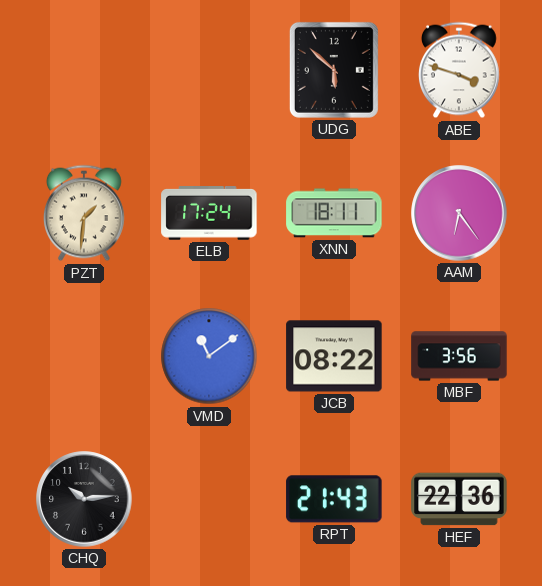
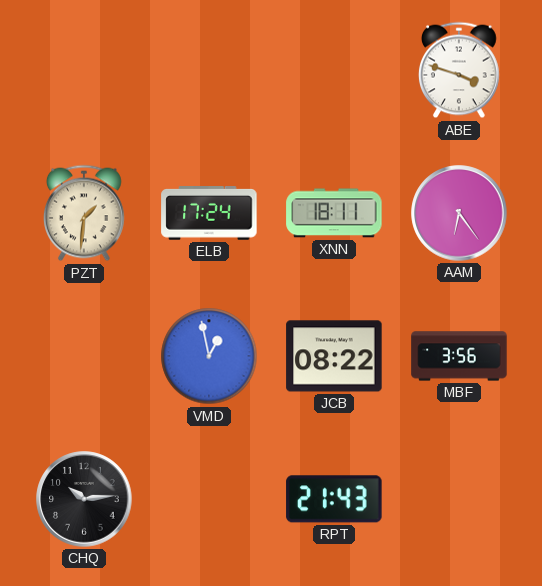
UDG: 5:52 -> none
VMD: 11:09 -> 12:58
HEF: 22:36 -> none
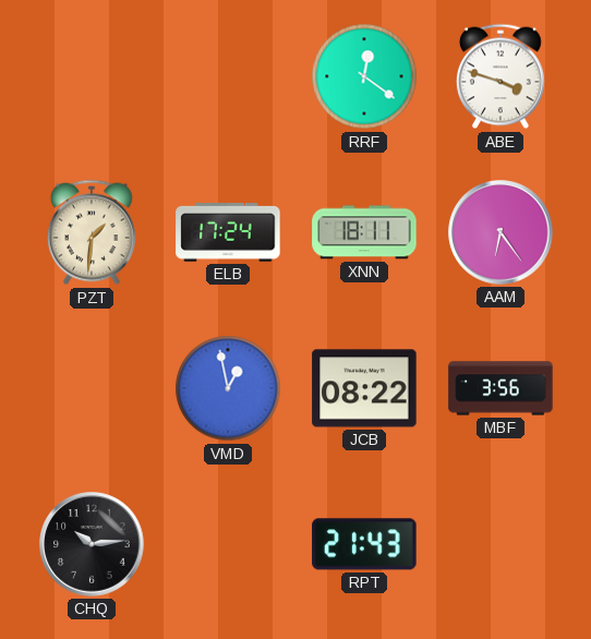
RRF: none -> 12:21
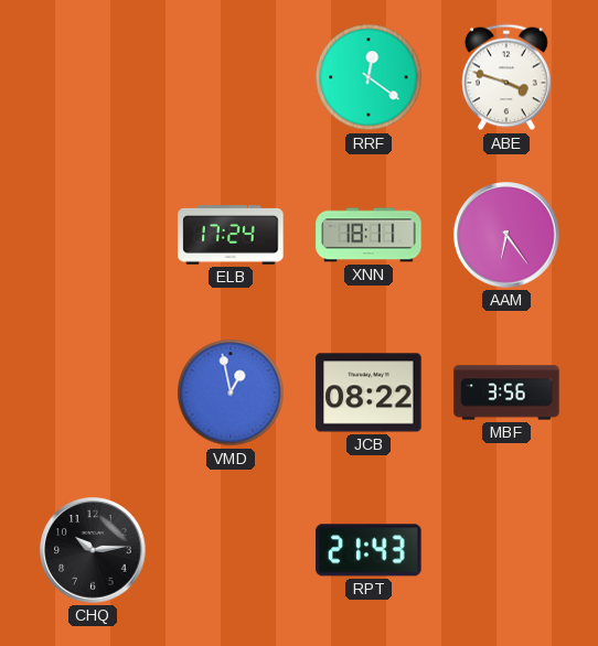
PZT: 1:31 -> none
